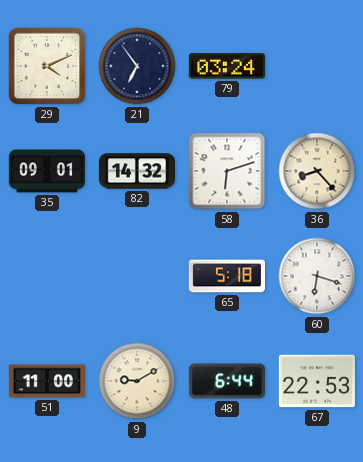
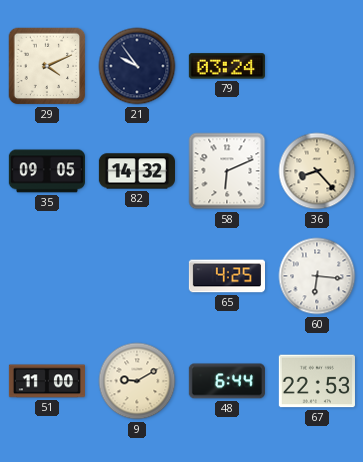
21: 6:54 -> 9:54
35: 09:01 -> 09:05
58: 6:12 -> 6:11
65: 5:18 -> 4:25
60: 6:18 -> 6:16
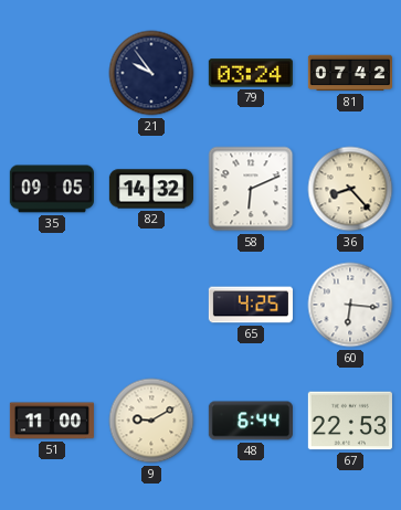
29: 4:11 -> none
81: none -> 07:42
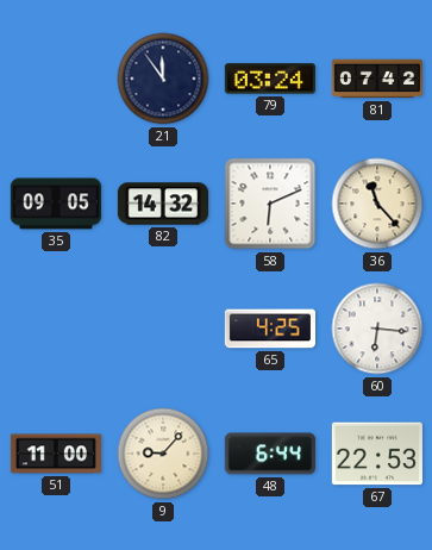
21: 9:54 -> 11:54
36: 8:23 -> 11:23
9: 9:10 -> 9:07
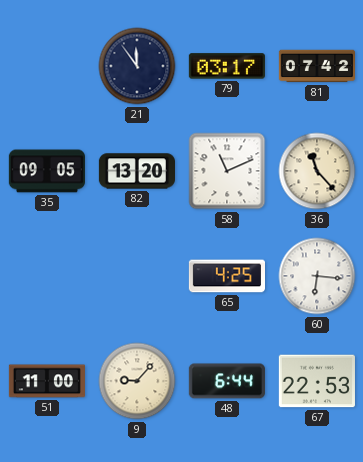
79: 03:24 -> 03:17
82: 14:32 -> 13:20
58: 6:11 -> 11:11
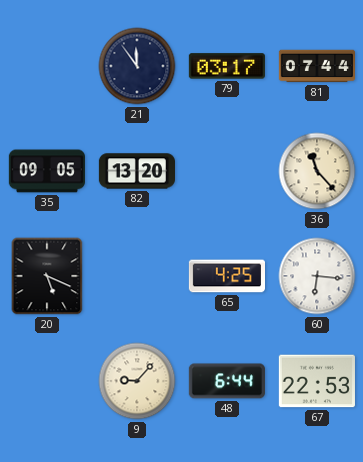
81: 07:42 -> 07:44
58: 11:11 -> none
20: none -> 5:19
51: 11:00 -> none
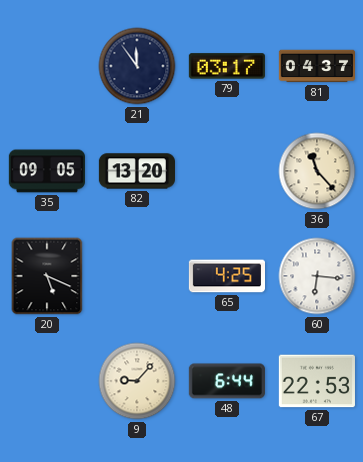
81: 07:44 -> 04:37
